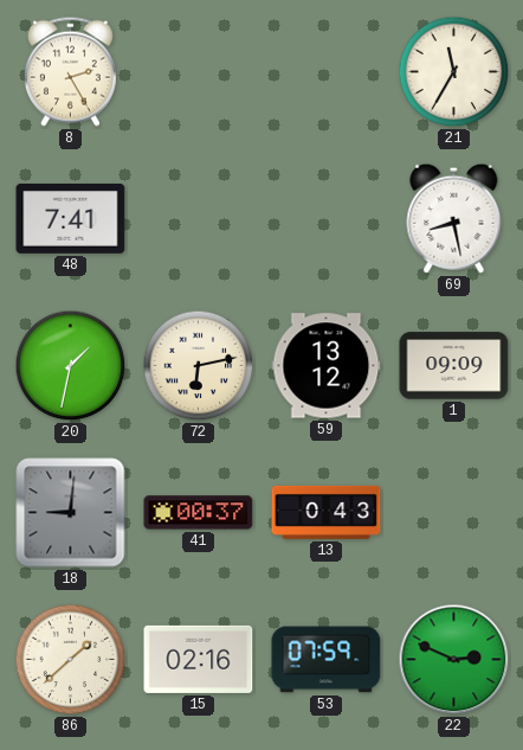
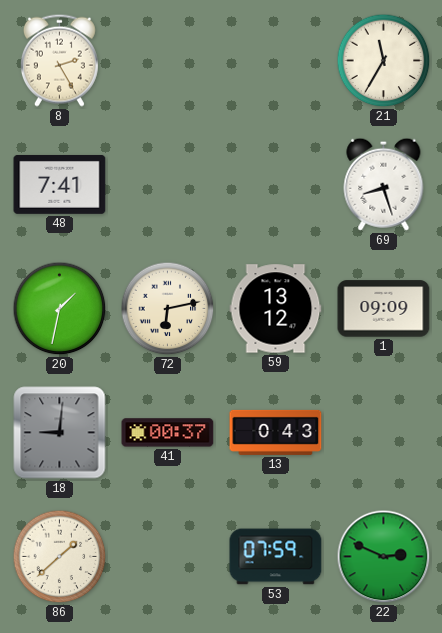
69: 8:28 -> 8:27
15: 02:16 -> none
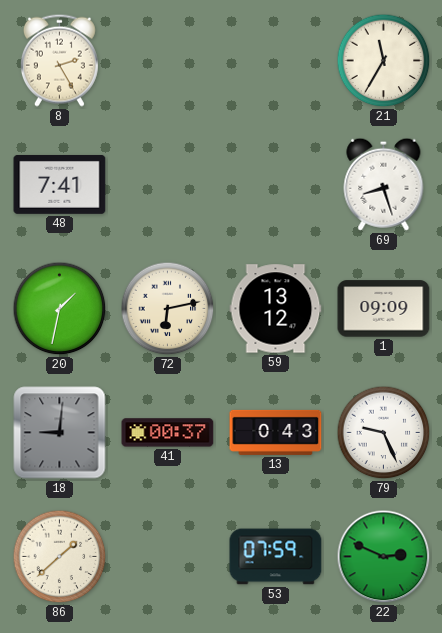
79: none -> 9:26
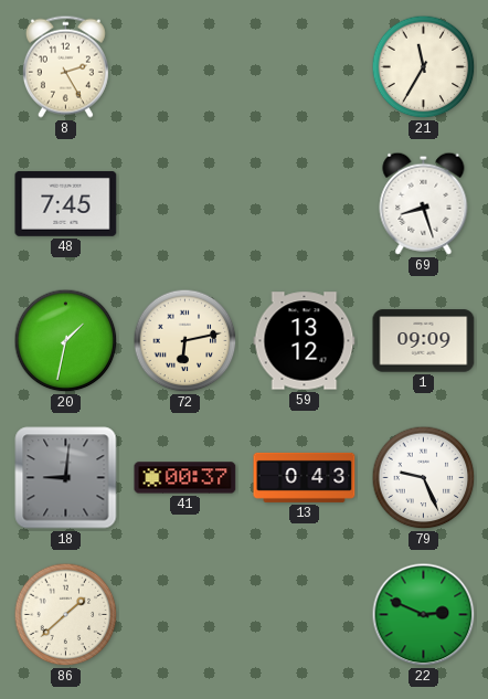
48: 7:41 -> 7:45
53: 07:59 -> none
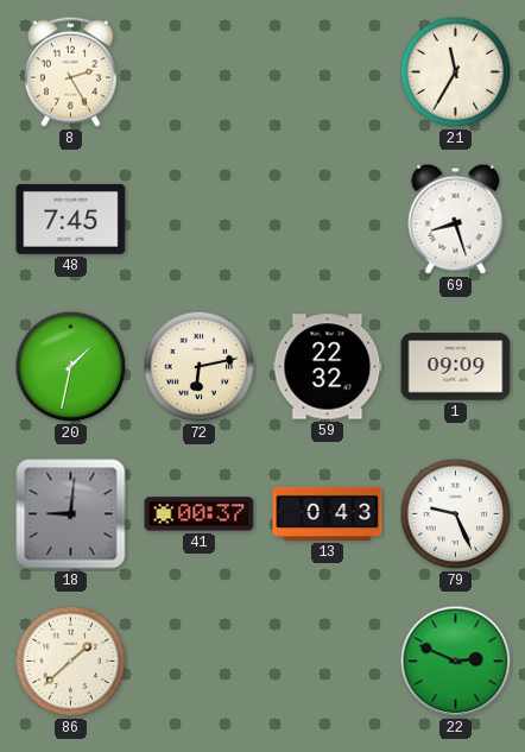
59: 13:12 -> 22:32
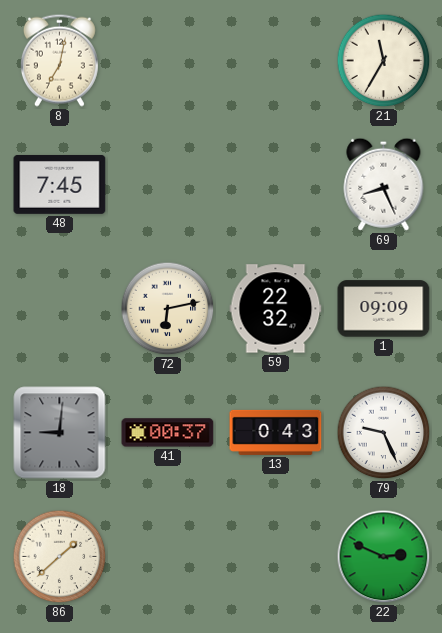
8: 2:25 -> 7:02
69: 8:27 -> 8:26
20: 1:32 -> none
